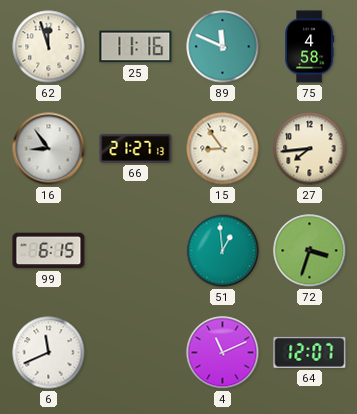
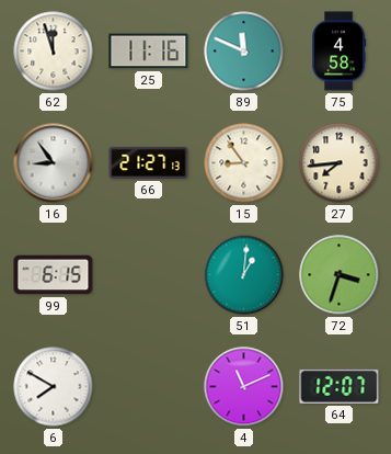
51: 12:59 -> 1:01
6: 11:41 -> 7:50
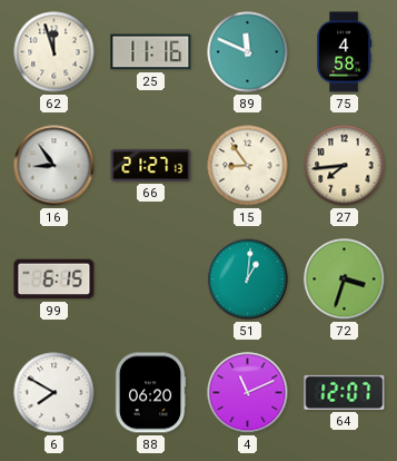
88: none -> 06:20
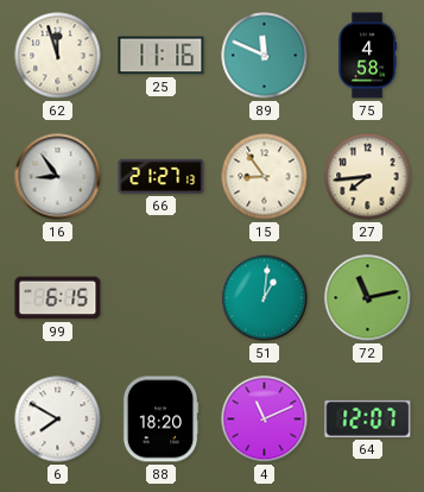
72: 3:33 -> 11:13
88: 06:20 -> 18:20
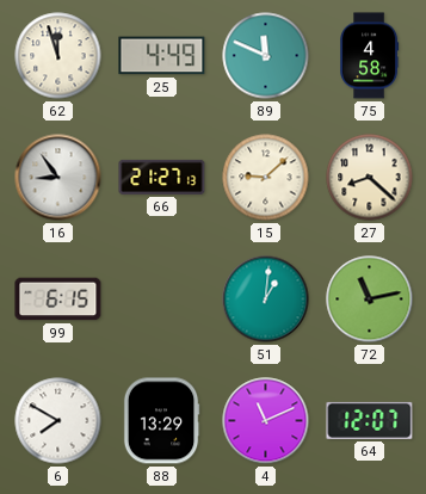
25: 11:16 -> 4:49
15: 8:54 -> 9:08
27: 7:44 -> 8:22
88: 18:20 -> 13:29
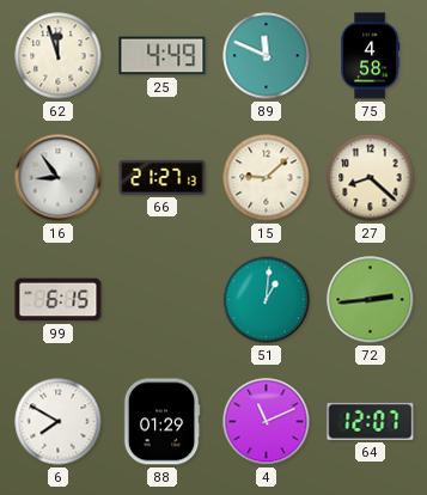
72: 11:13 -> 2:44
88: 13:29 -> 01:29
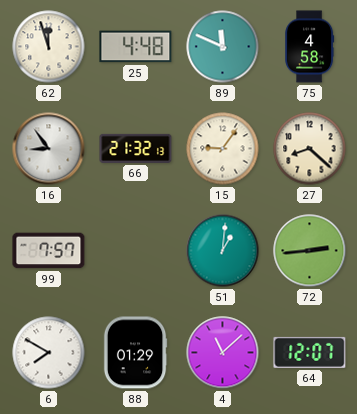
25: 4:49 -> 4:48
66: 21:27 -> 21:32
15: 9:08 -> 9:06
99: 6:15 -> 7:57
4: 11:11 -> 11:08
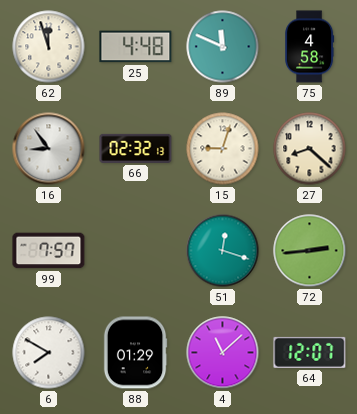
66: 21:32 -> 02:32
15: 9:06 -> 9:03
51: 1:01 -> 12:18
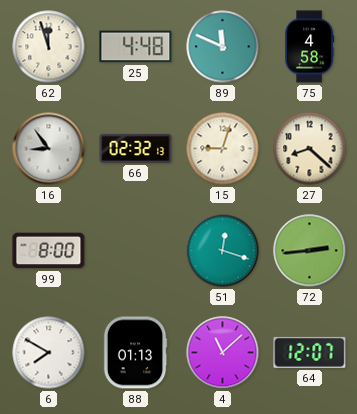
99: 7:57 -> 8:00
88: 01:29 -> 01:13
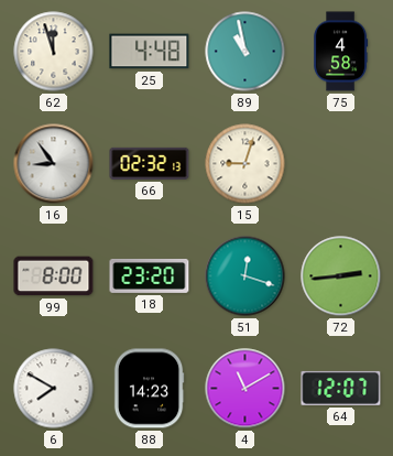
89: 11:49 -> 10:58
27: 8:22 -> none
18: none -> 23:20
88: 01:13 -> 14:23
4: 11:08 -> 11:10
